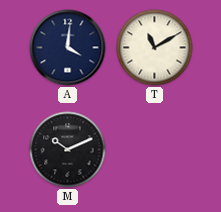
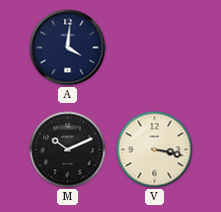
T: 11:10 -> none
V: none -> 3:17
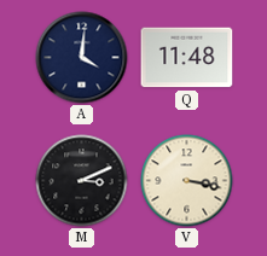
Q: none -> 11:48
M: 10:11 -> 3:11
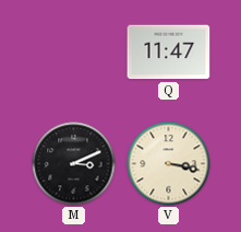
A: 4:01 -> none
Q: 11:48 -> 11:47
